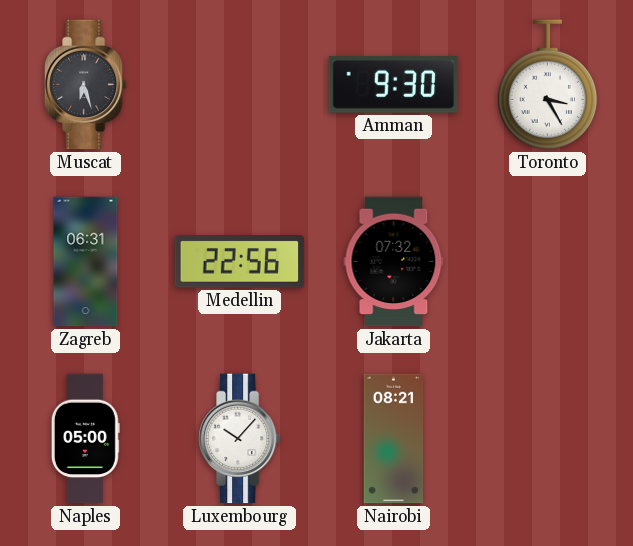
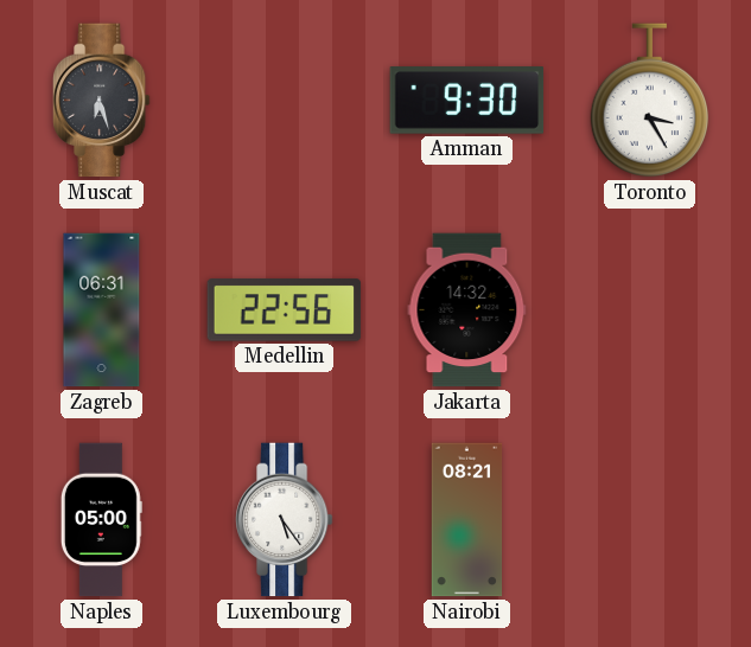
Jakarta: 07:32 -> 14:32
Luxembourg: 10:07 -> 5:24
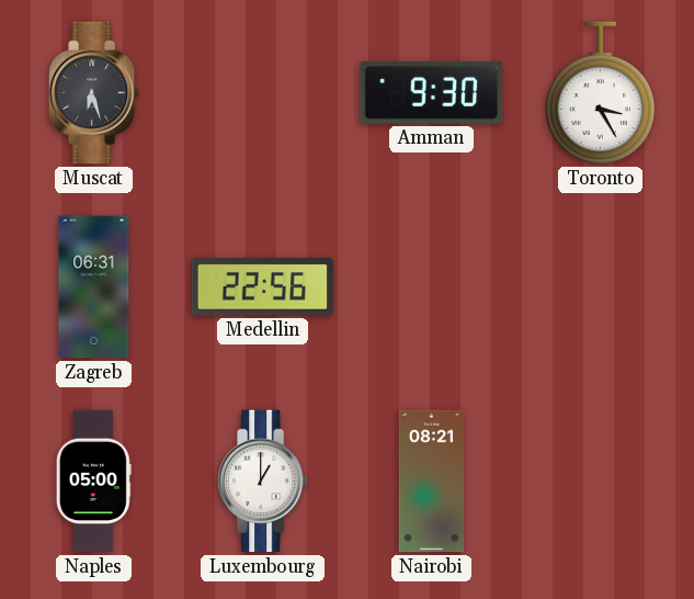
Jakarta: 14:32 -> none
Luxembourg: 5:24 -> 1:00
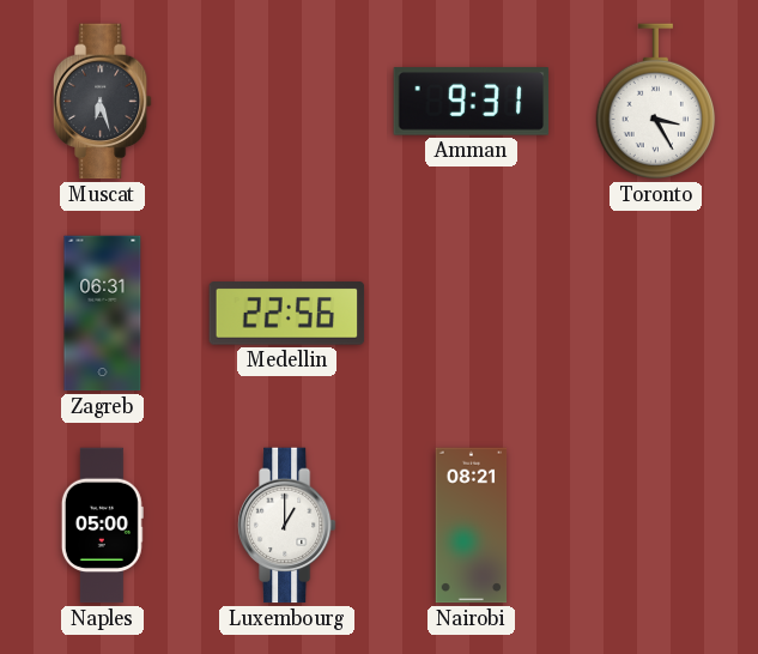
Amman: 9:30 -> 9:31
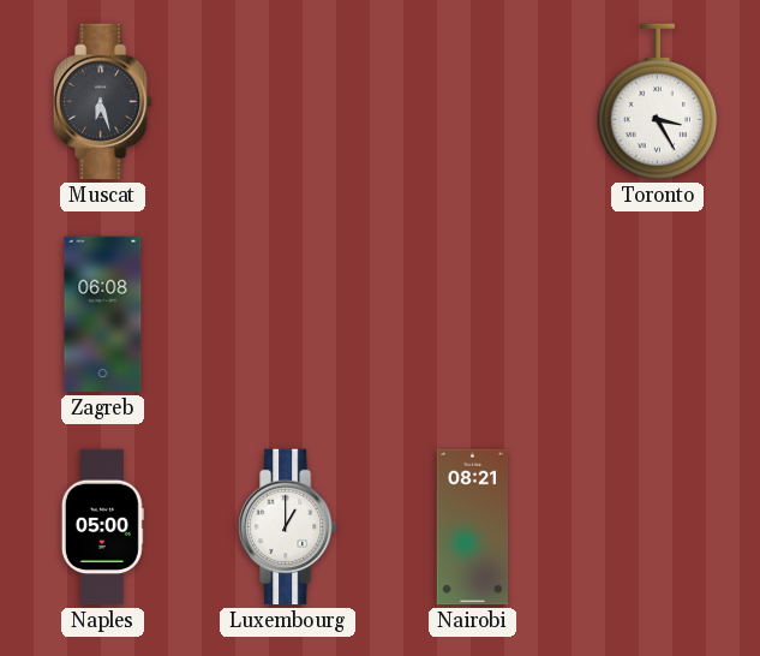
Amman: 9:31 -> none
Zagreb: 06:31 -> 06:08
Medellin: 22:56 -> none
